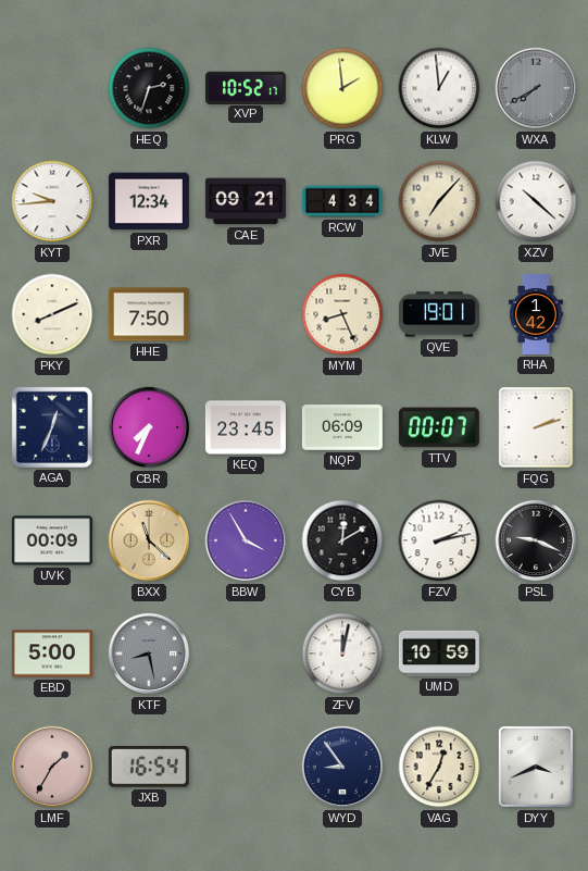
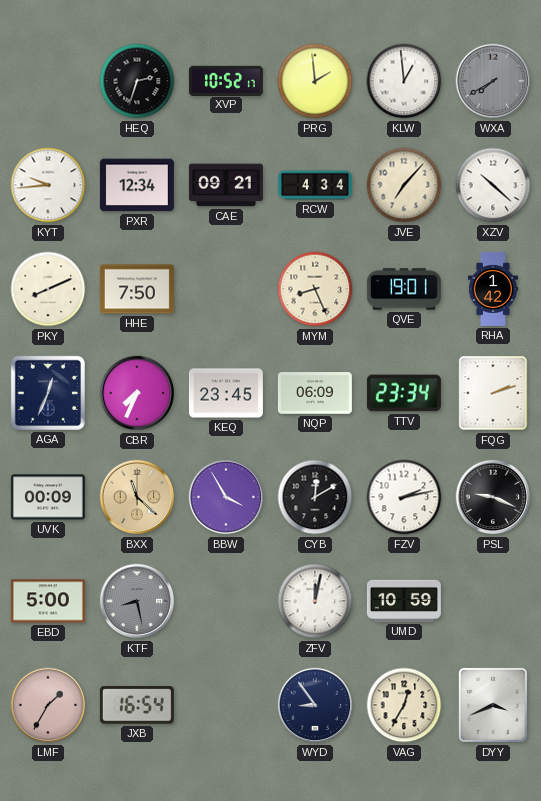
TTV: 00:07 -> 23:34
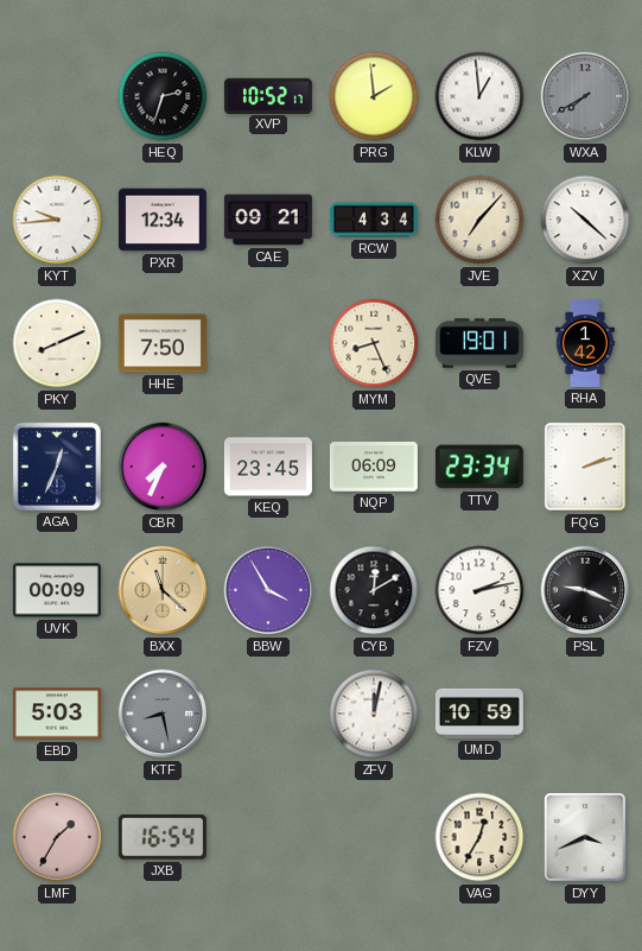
EBD: 5:00 -> 5:03
WYD: 8:54 -> none
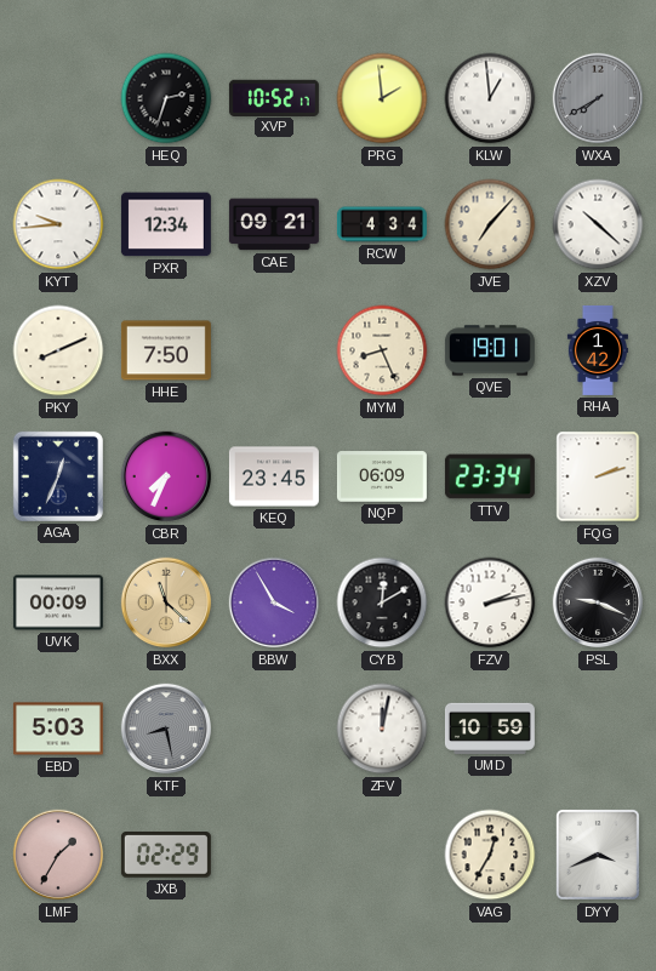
JXB: 16:54 -> 02:29
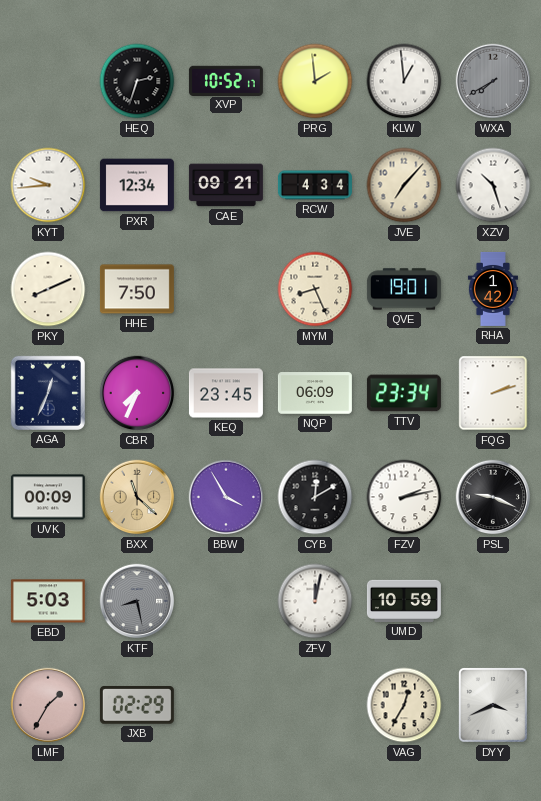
XZV: 10:22 -> 10:27
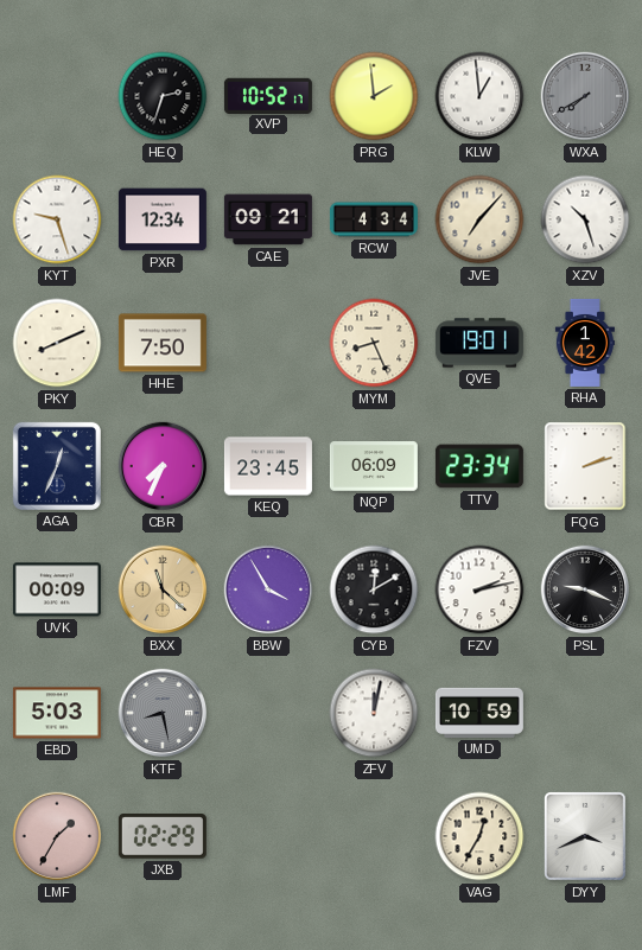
KYT: 9:44 -> 9:27
